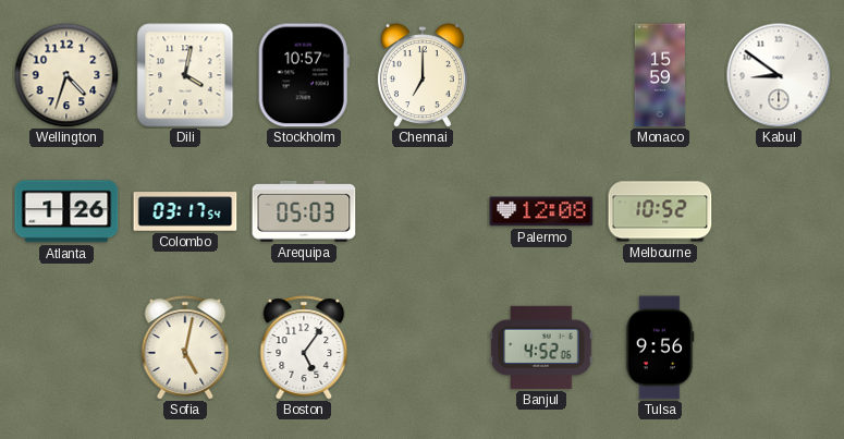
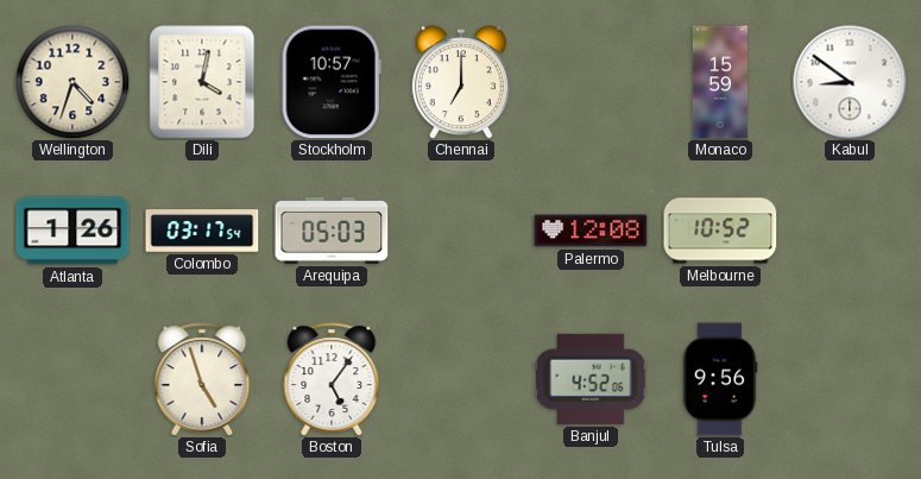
Sofia: 5:02 -> 4:57
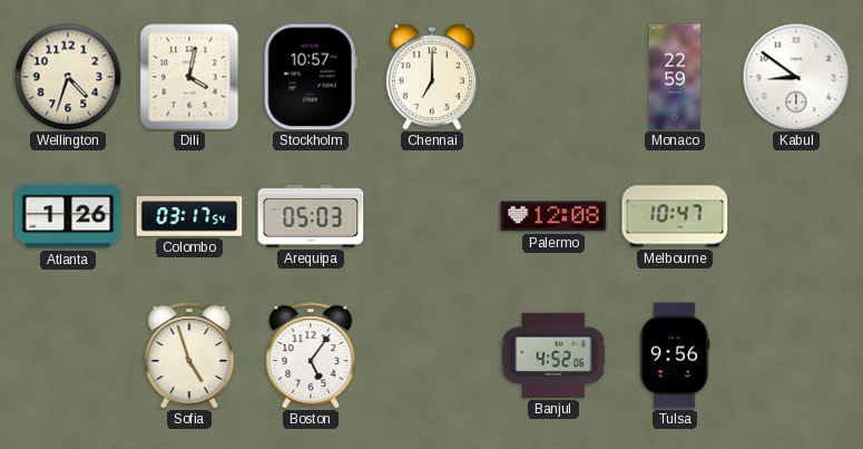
Monaco: 15:59 -> 22:59
Melbourne: 10:52 -> 10:47
